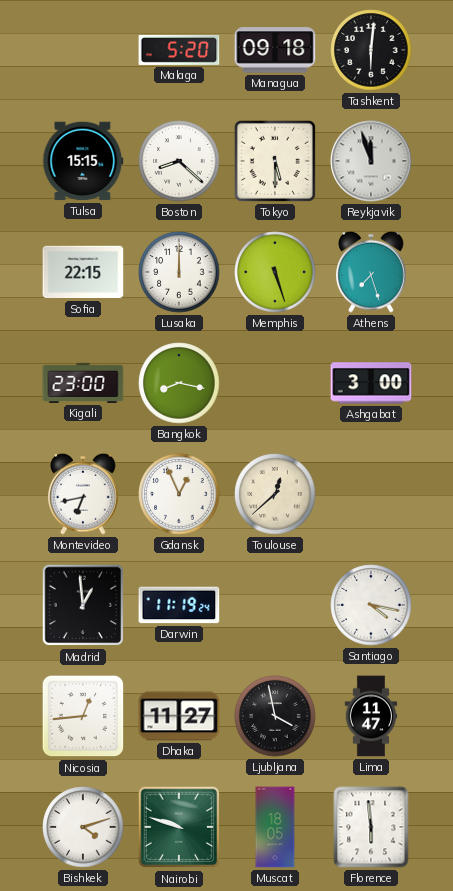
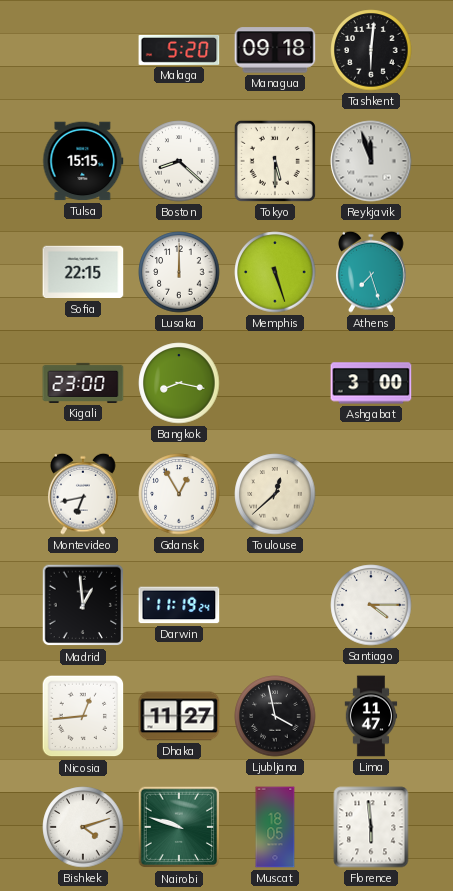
Gdansk: 12:56 -> 12:55
Santiago: 4:17 -> 4:15
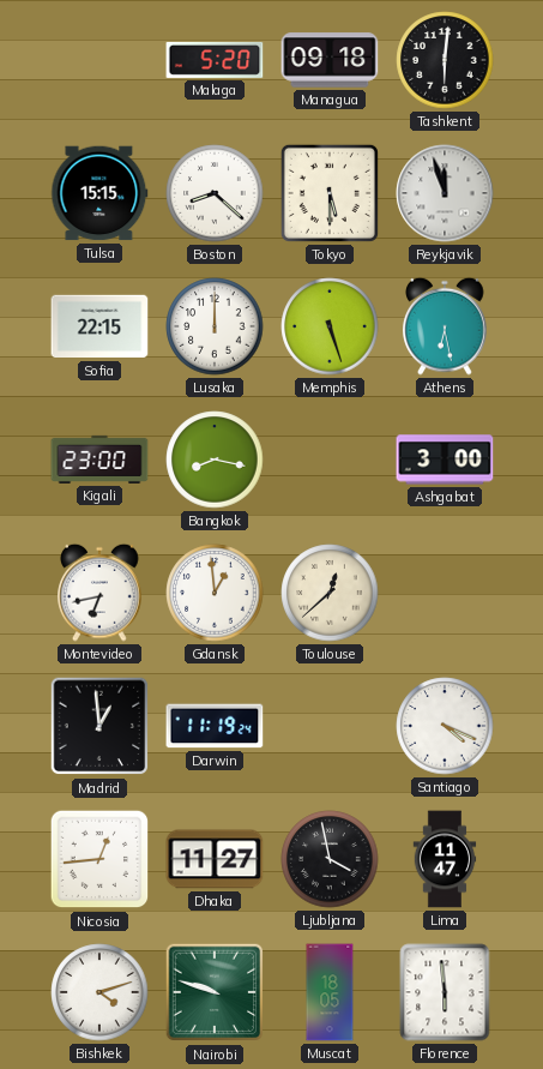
Athens: 7:27 -> 6:28
Gdansk: 12:55 -> 12:59
Santiago: 4:15 -> 4:19
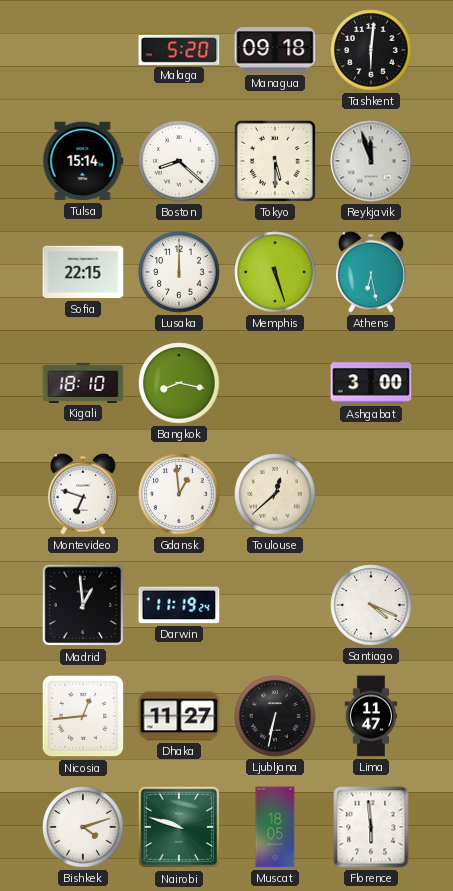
Tulsa: 15:15 -> 15:14
Kigali: 23:00 -> 18:10
Montevideo: 6:43 -> 6:48
Ljubljana: 3:58 -> 6:32
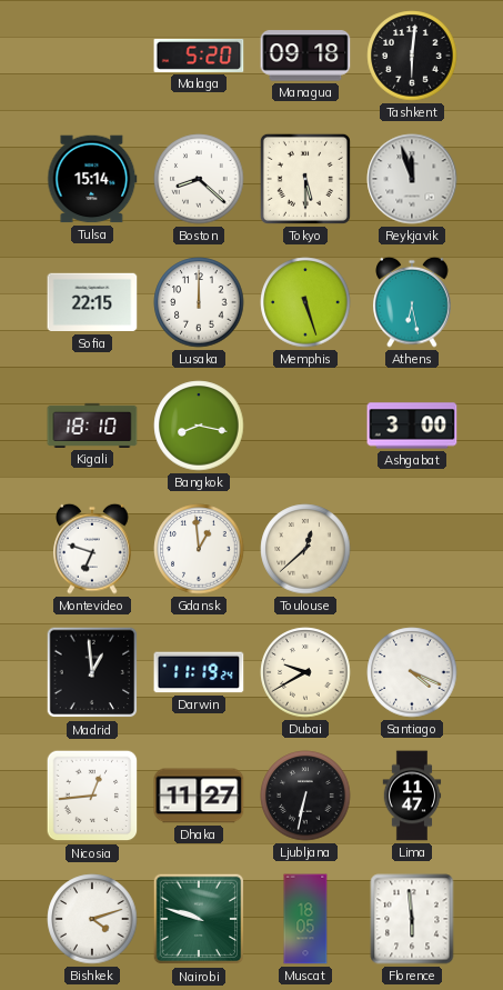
Dubai: none -> 9:40
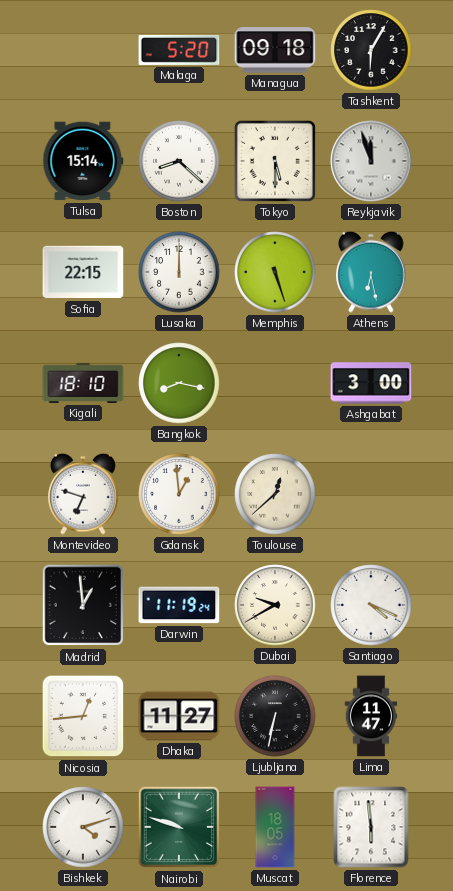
Tashkent: 6:01 -> 6:05
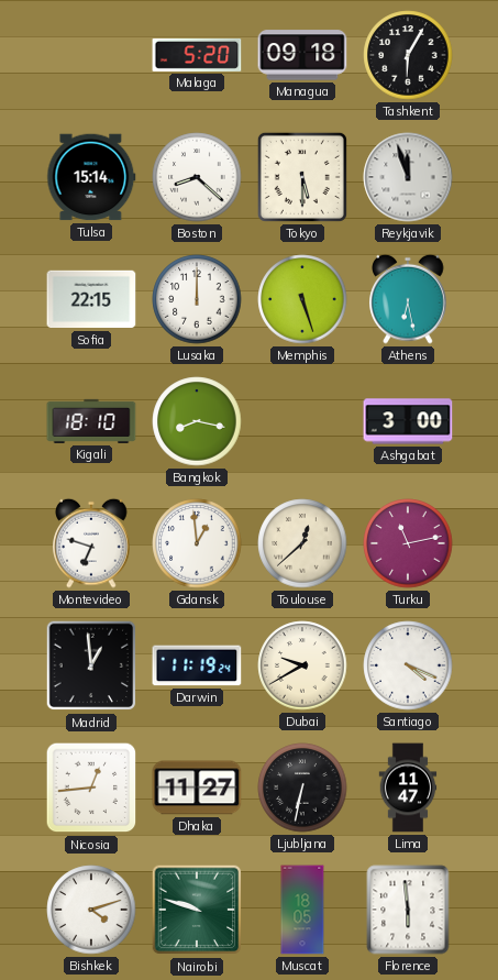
Turku: none -> 11:13
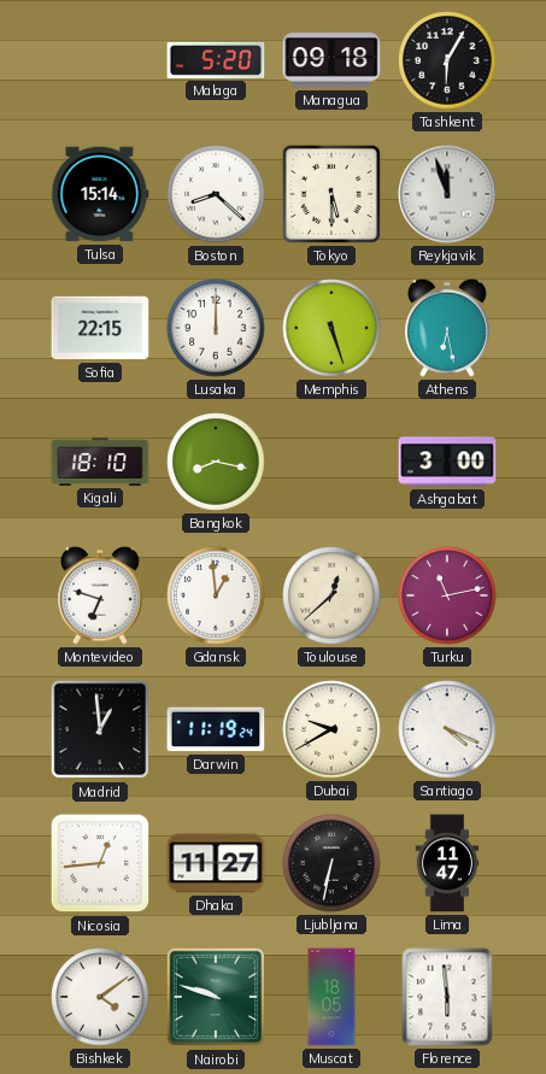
Bishkek: 4:12 -> 4:09
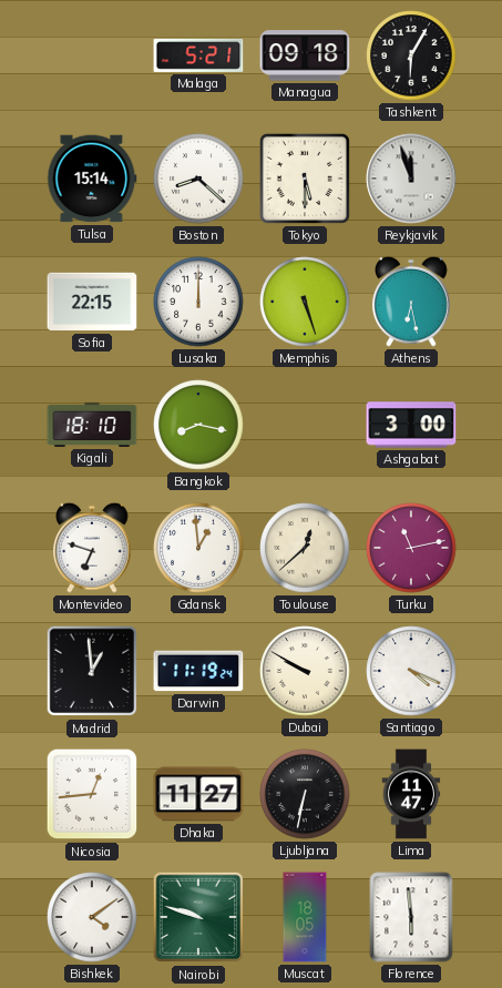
Malaga: 5:20 -> 5:21
Dubai: 9:40 -> 9:50
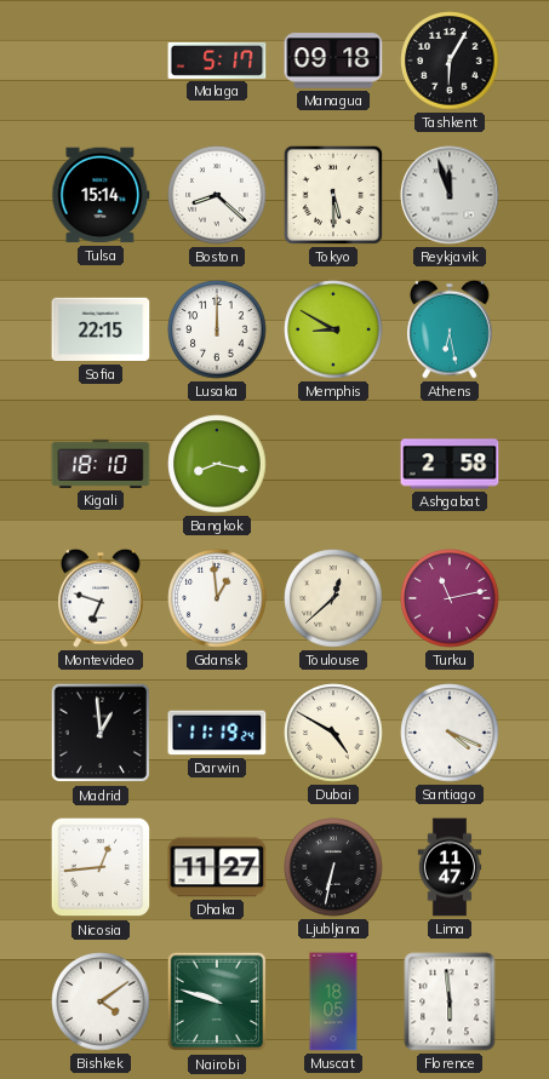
Malaga: 5:21 -> 5:17
Memphis: 5:27 -> 8:50
Ashgabat: 3:00 -> 2:58
Dubai: 9:50 -> 4:50
